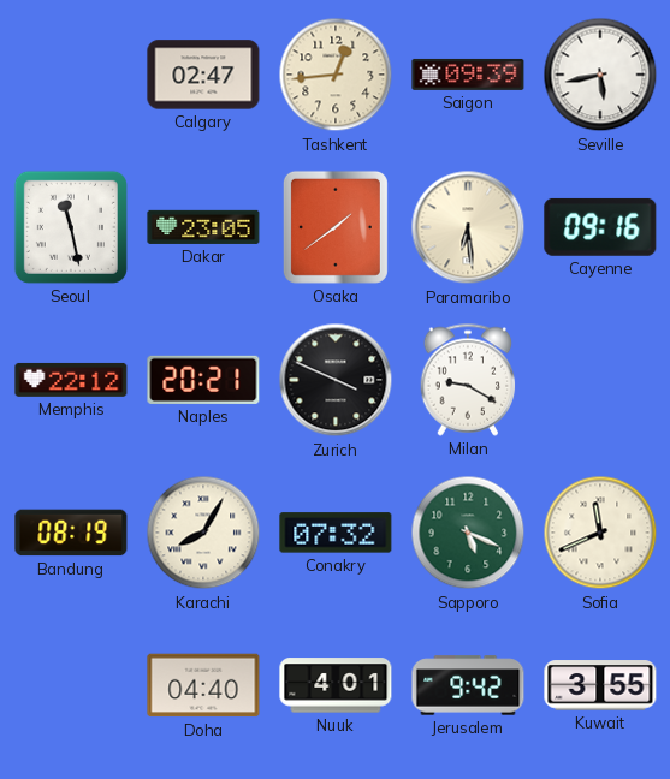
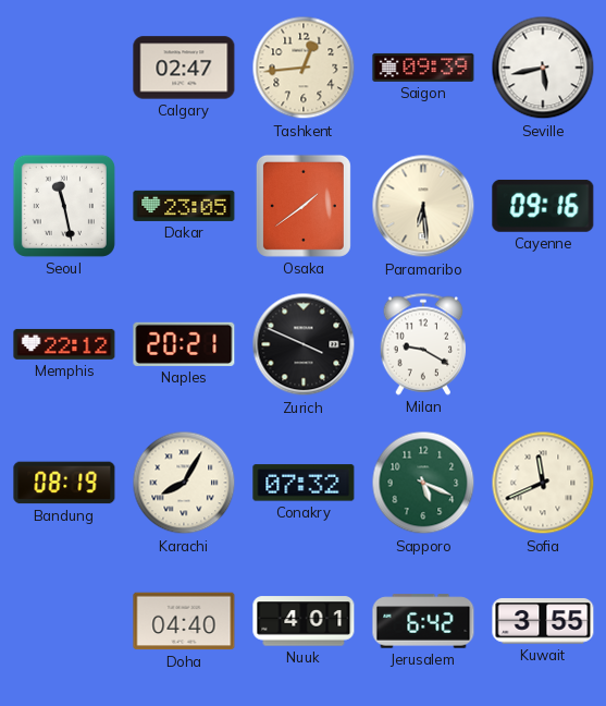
Jerusalem: 9:42 -> 6:42
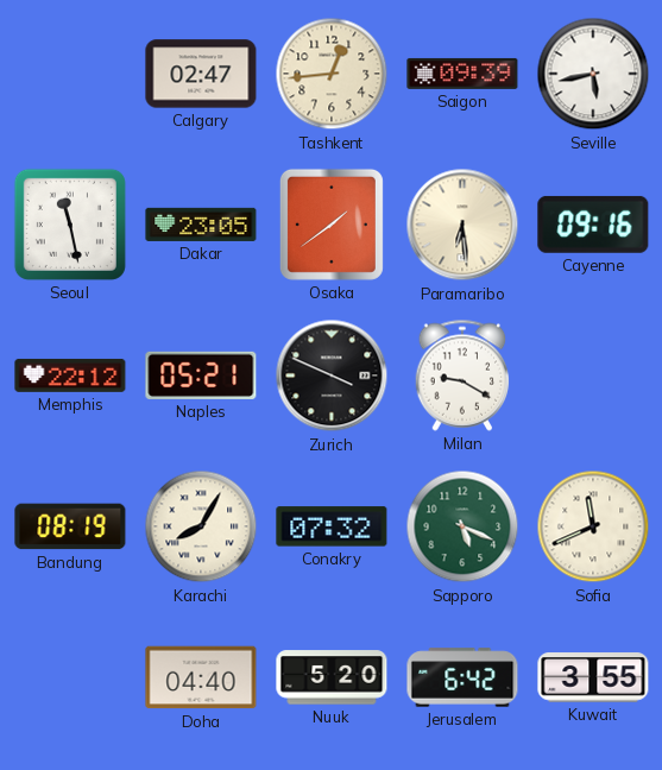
Naples: 20:21 -> 05:21
Nuuk: 4:01 -> 5:20
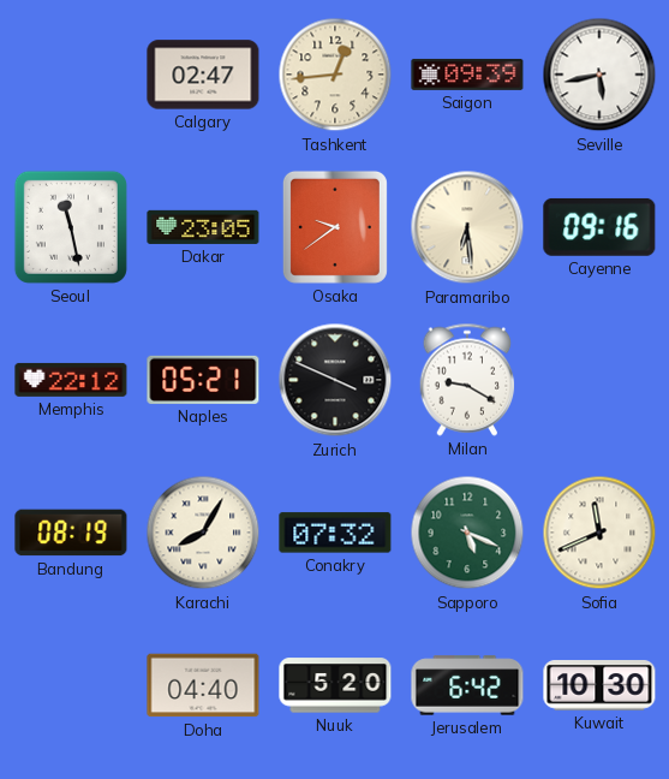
Osaka: 1:39 -> 9:39
Kuwait: 3:55 -> 10:30
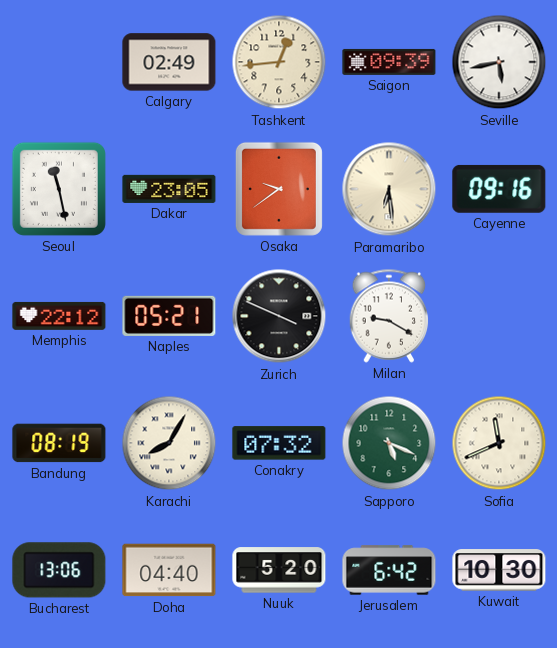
Calgary: 02:47 -> 02:49
Bucharest: none -> 13:06
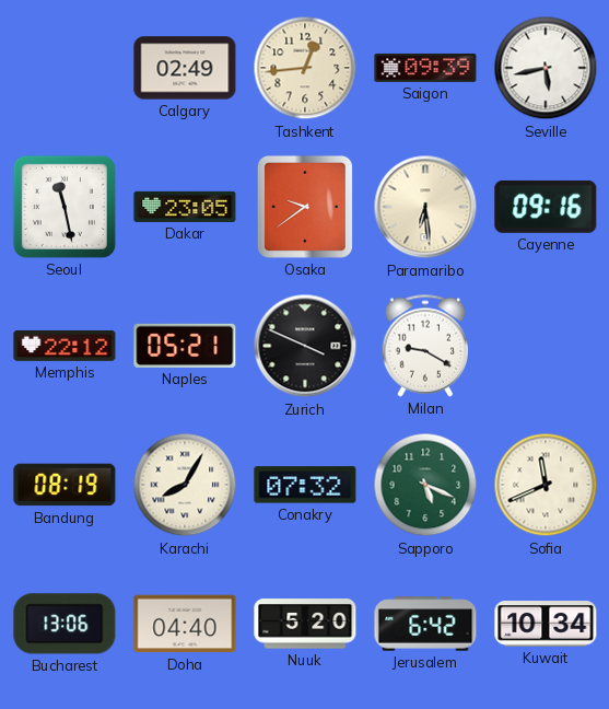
Kuwait: 10:30 -> 10:34
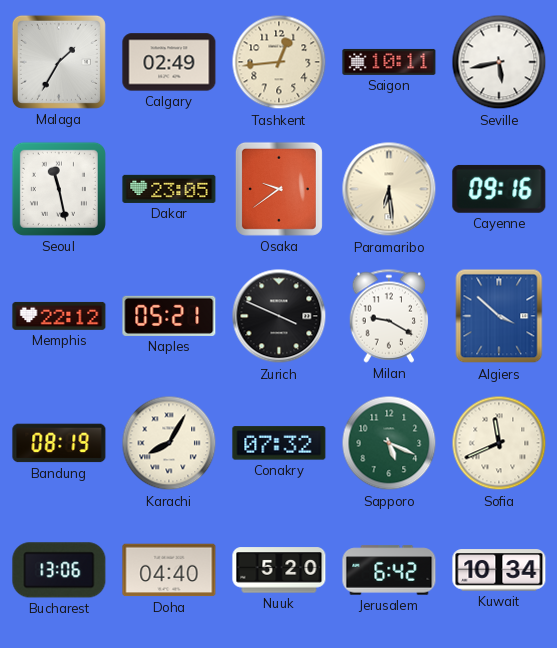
Malaga: none -> 1:35
Saigon: 09:39 -> 10:11
Algiers: none -> 3:52
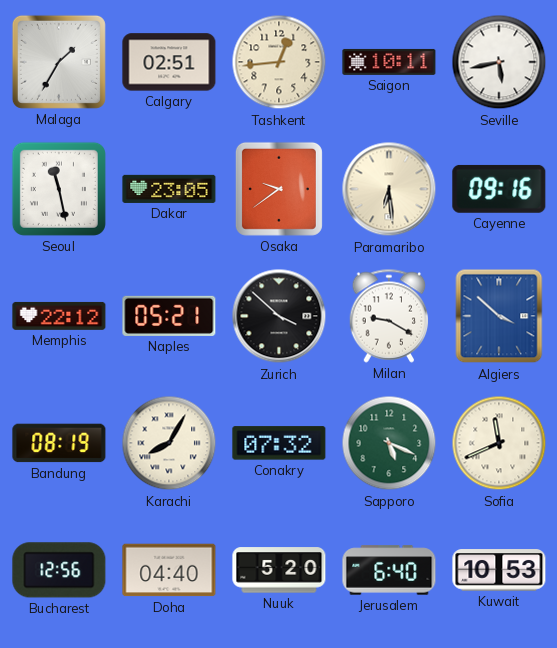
Calgary: 02:49 -> 02:51
Zurich: 3:49 -> 3:52
Bucharest: 13:06 -> 12:56
Jerusalem: 6:42 -> 6:40
Kuwait: 10:34 -> 10:53
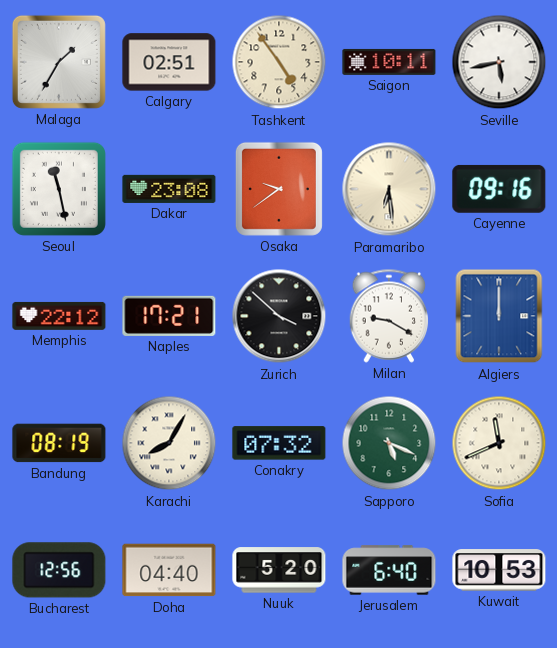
Tashkent: 12:44 -> 4:54
Dakar: 23:05 -> 23:08
Naples: 05:21 -> 17:21
Algiers: 3:52 -> 12:00
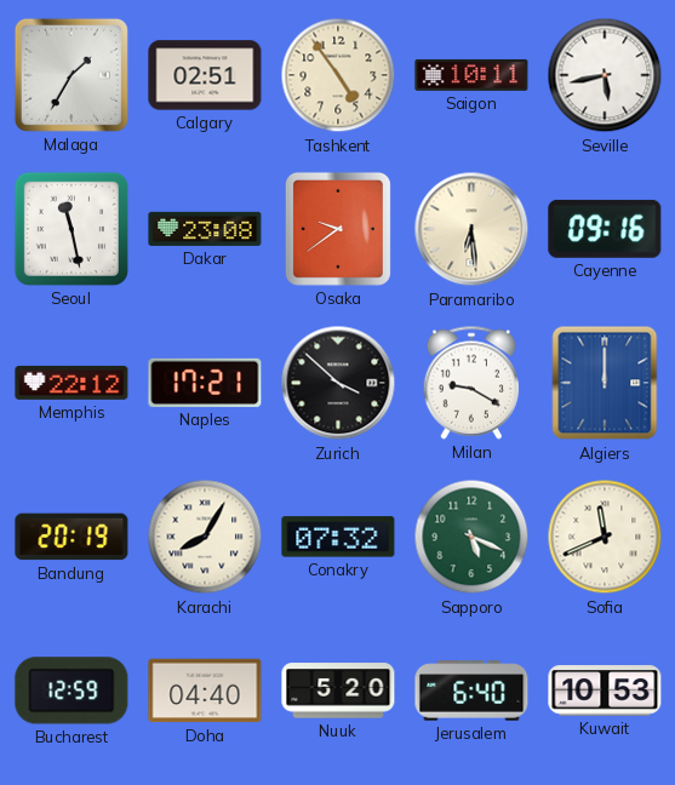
Bandung: 08:19 -> 20:19
Bucharest: 12:56 -> 12:59
